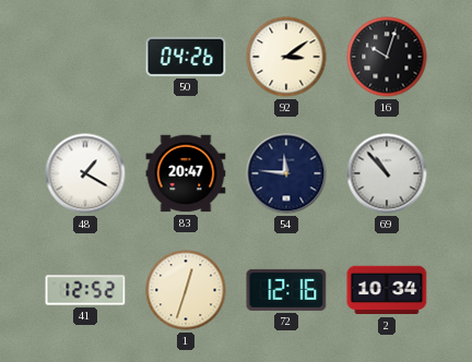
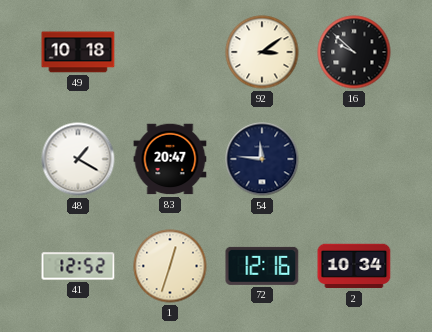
49: none -> 10:18
50: 04:26 -> none
16: 10:03 -> 9:52
69: 10:53 -> none
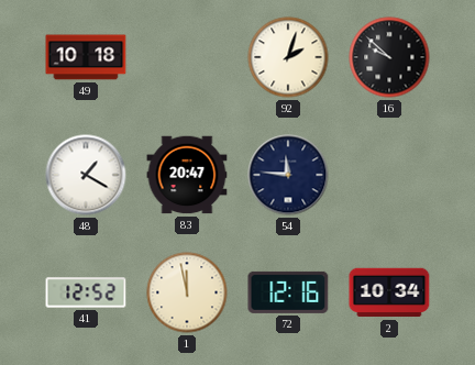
92: 3:09 -> 2:03
1: 12:33 -> 11:58
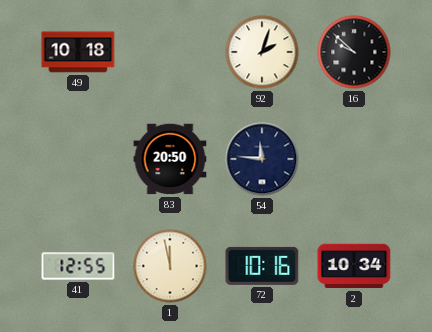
48: 1:20 -> none
83: 20:47 -> 20:50
41: 12:52 -> 12:55
72: 12:16 -> 10:16
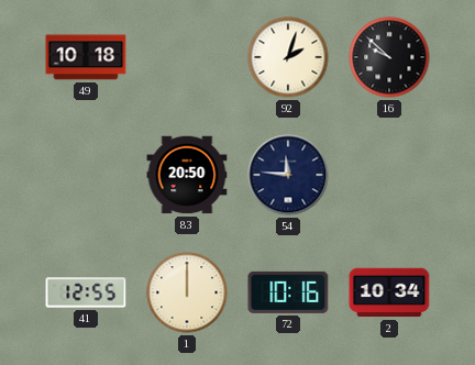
1: 11:58 -> 12:00
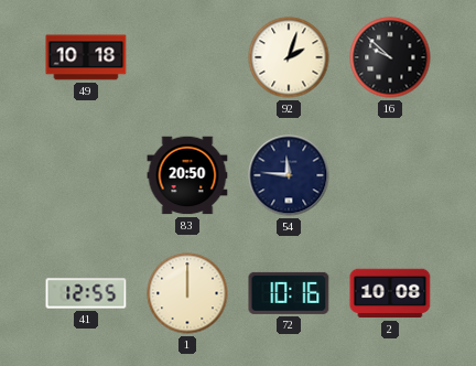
2: 10:34 -> 10:08
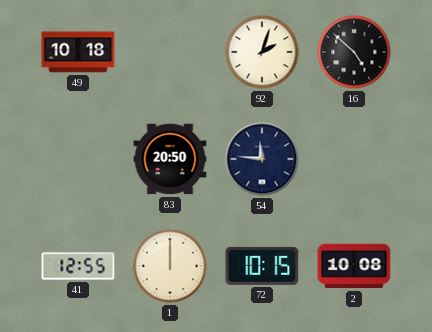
16: 9:52 -> 4:52
72: 10:16 -> 10:15
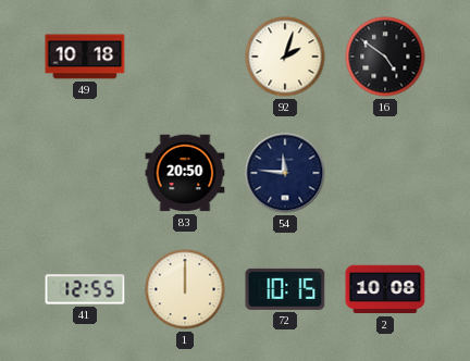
16: 4:52 -> 4:51
